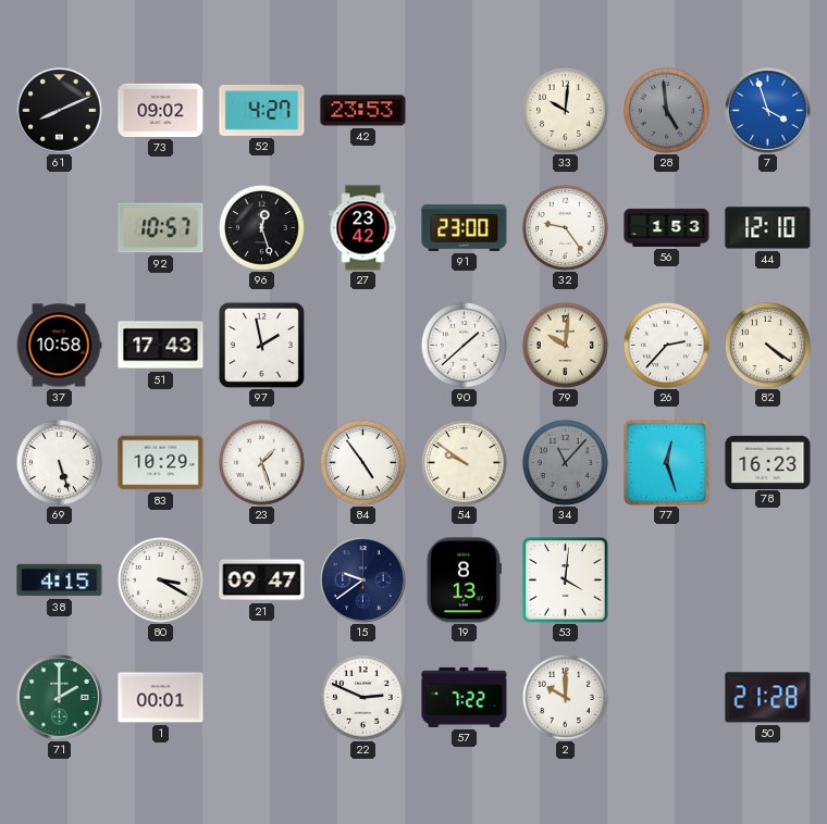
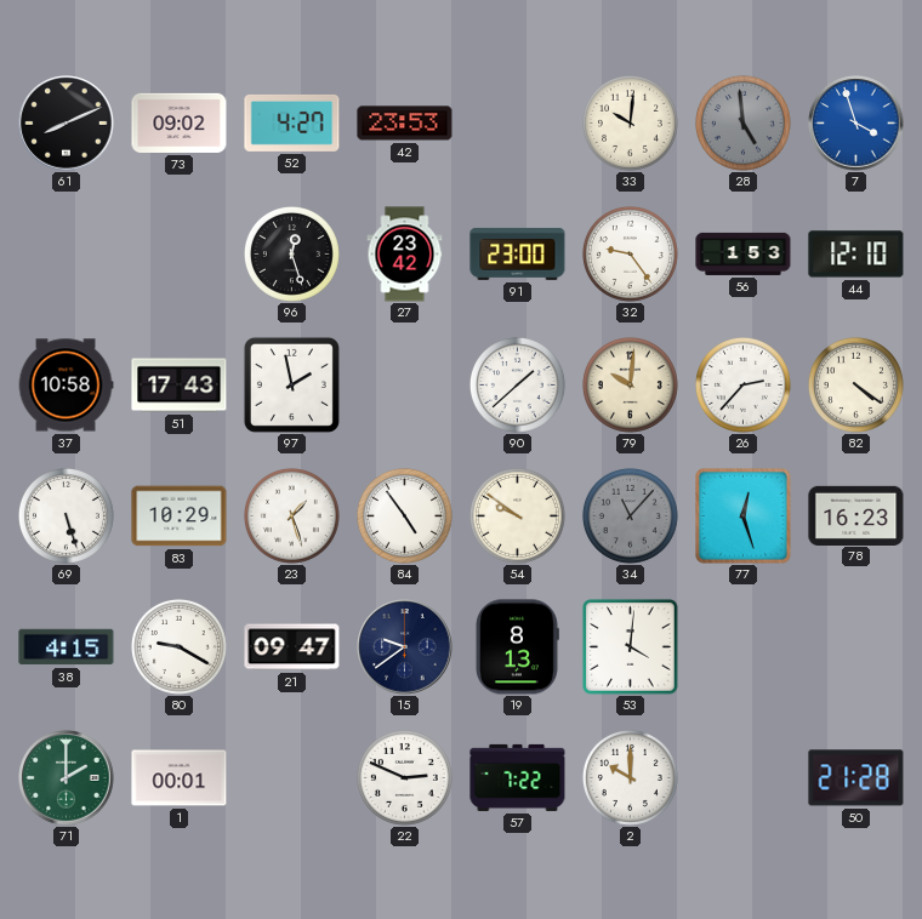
92: 10:57 -> none
80: 3:20 -> 9:20
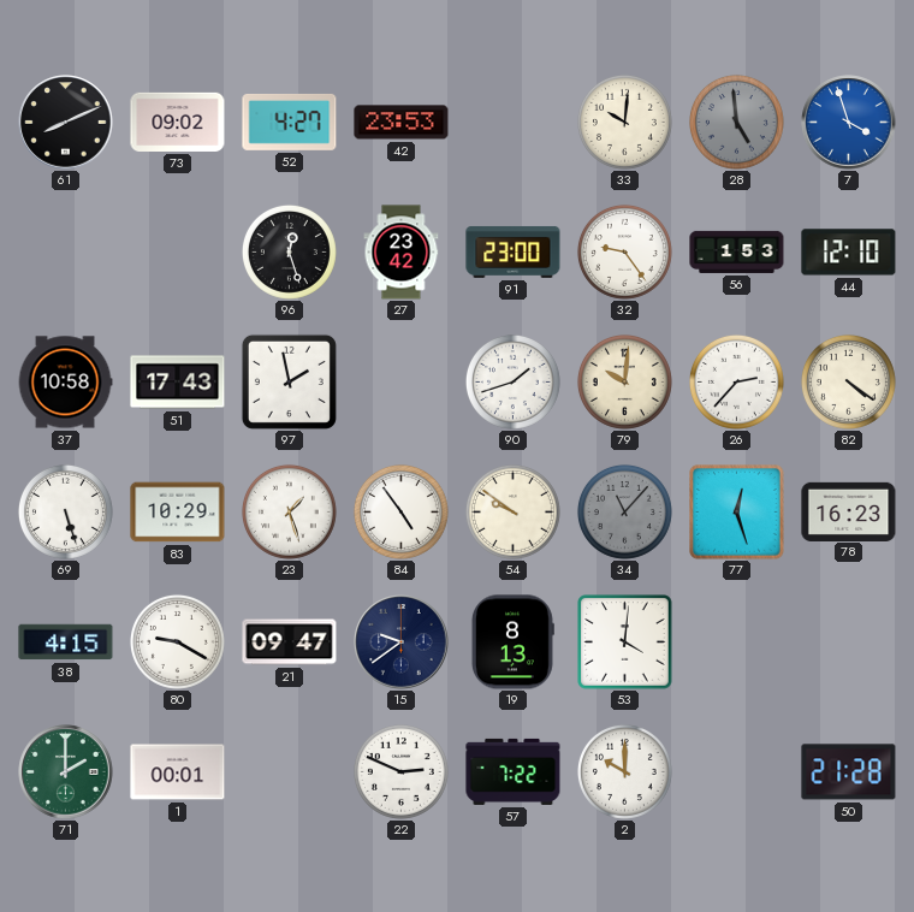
90: 1:38 -> 1:42
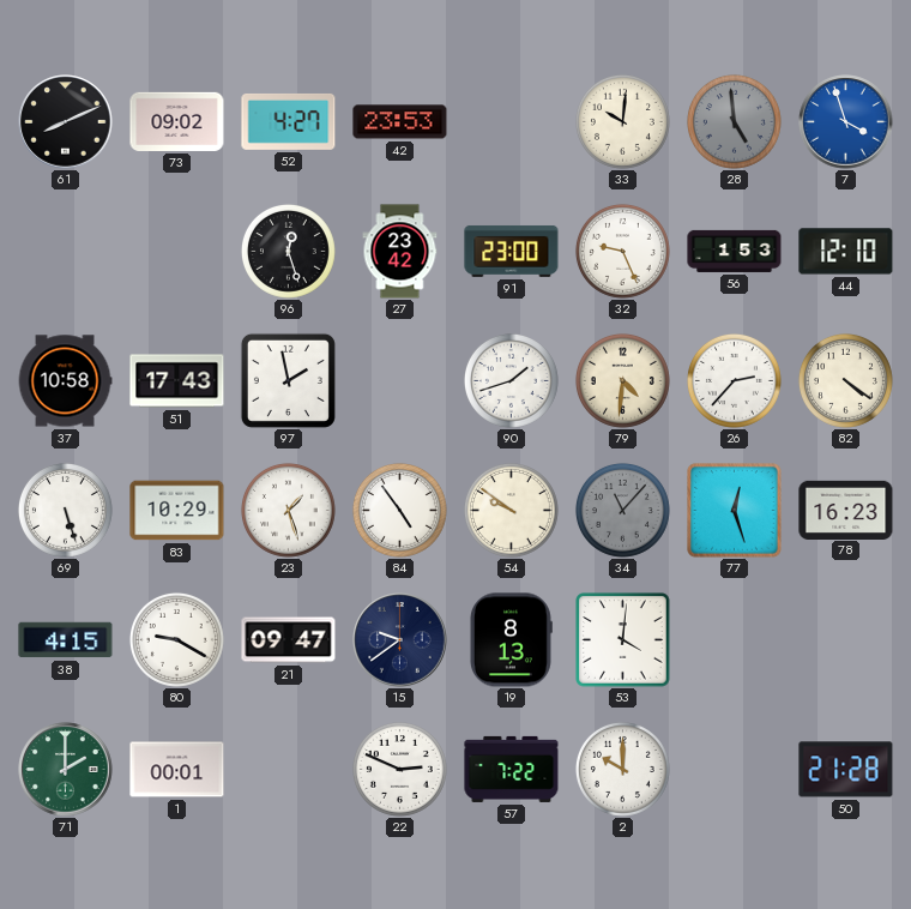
32: 9:24 -> 9:26
79: 10:01 -> 4:31
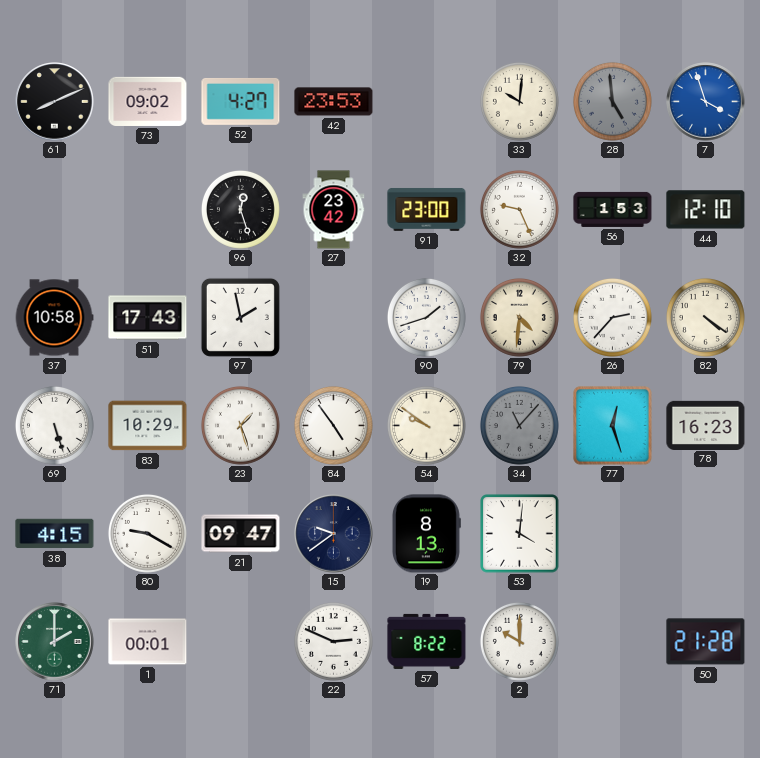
57: 7:22 -> 8:22
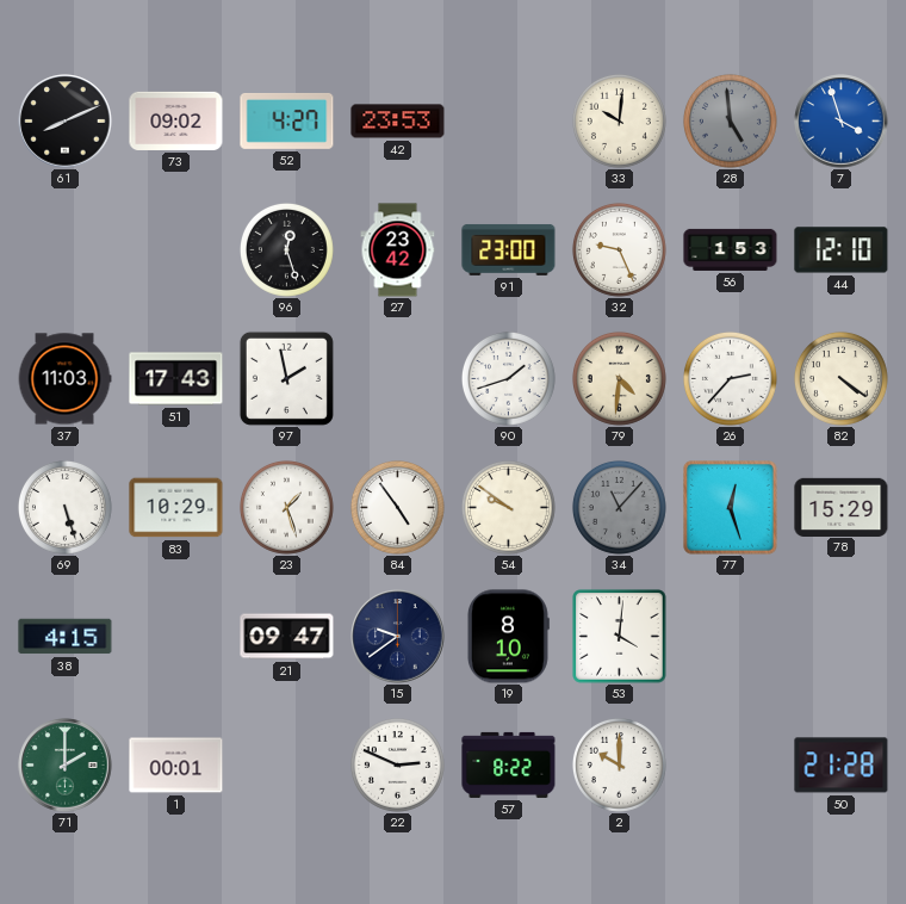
37: 10:58 -> 11:03
78: 16:23 -> 15:29
80: 9:20 -> none
19: 8:13 -> 8:10
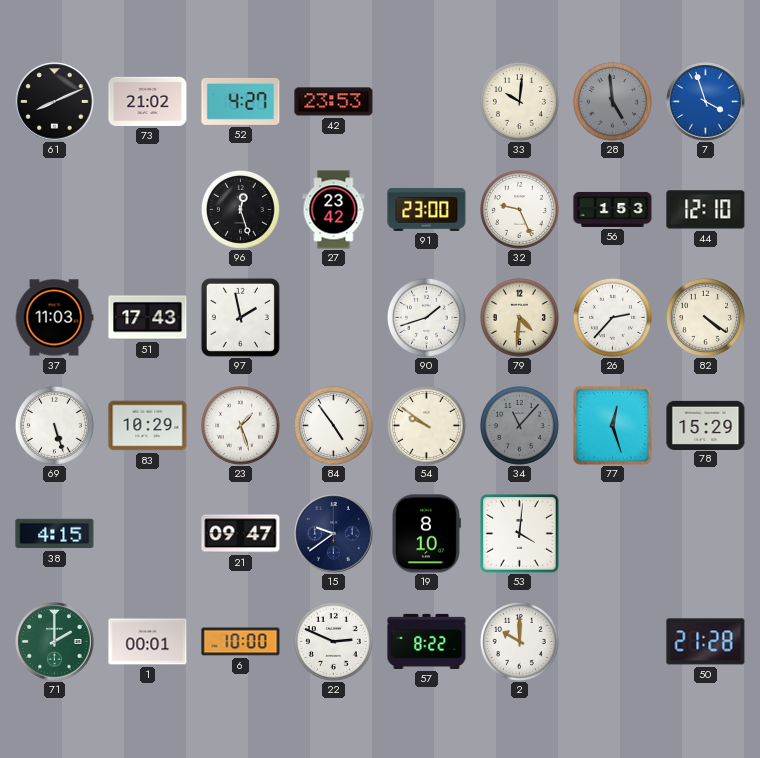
73: 09:02 -> 21:02
6: none -> 10:00
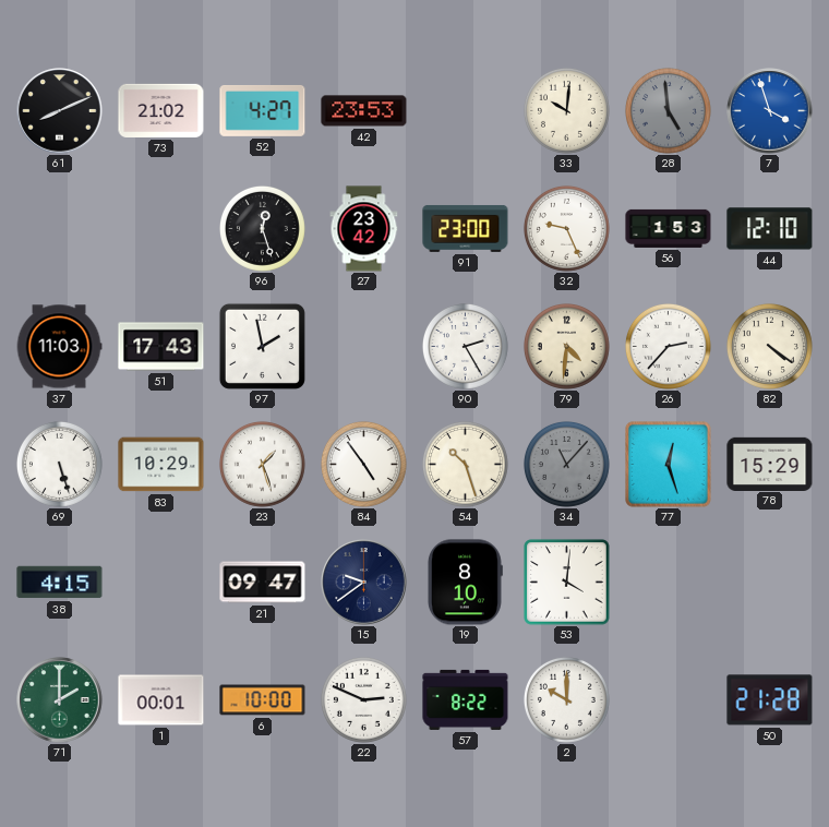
90: 1:42 -> 2:25
54: 9:51 -> 10:27
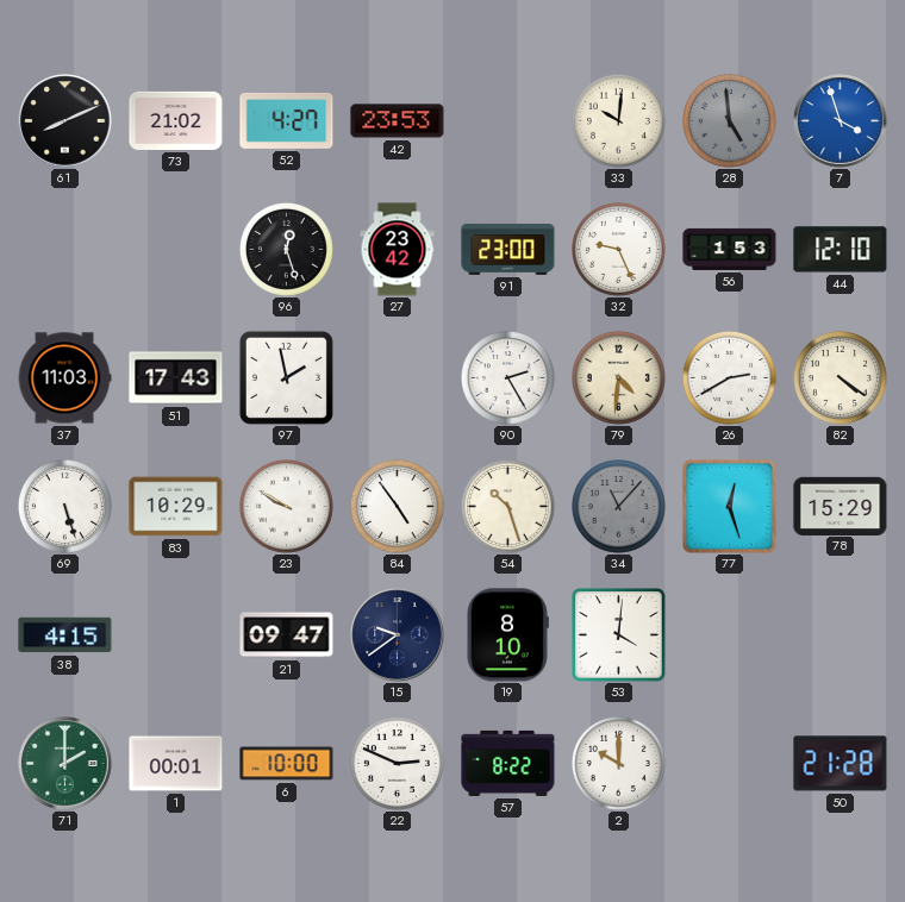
26: 2:37 -> 2:40
23: 1:27 -> 9:50
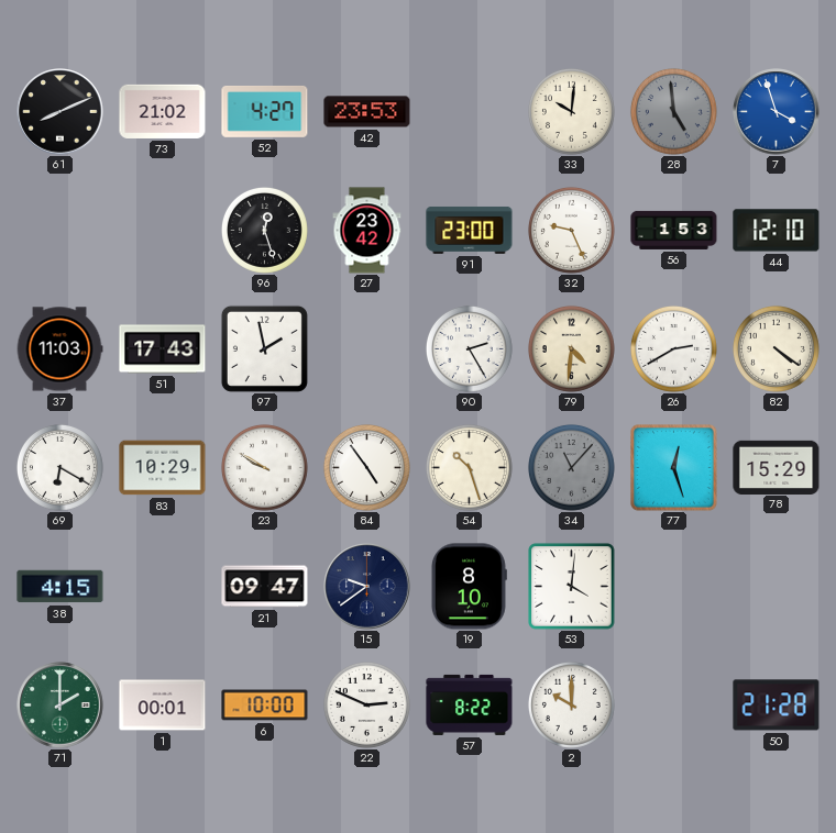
69: 5:27 -> 6:20
